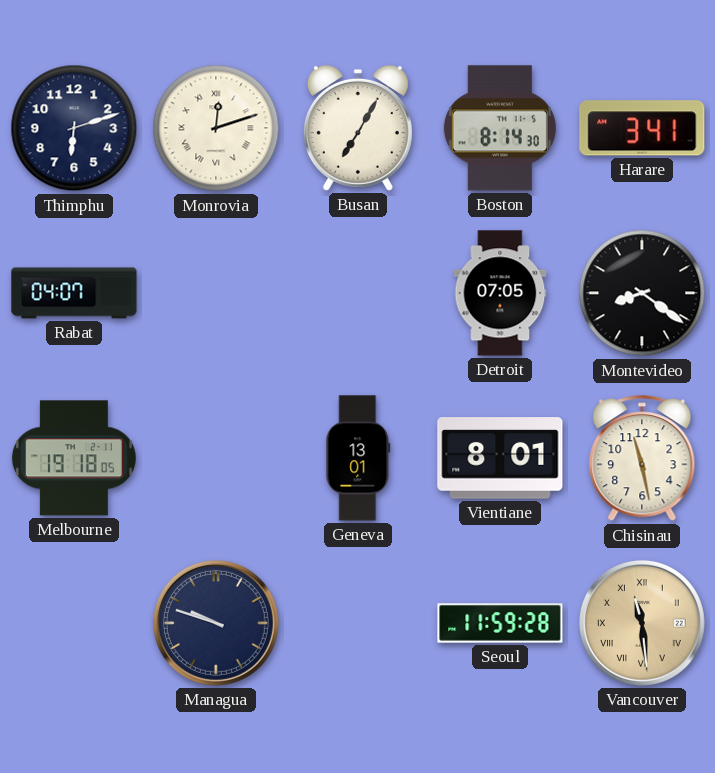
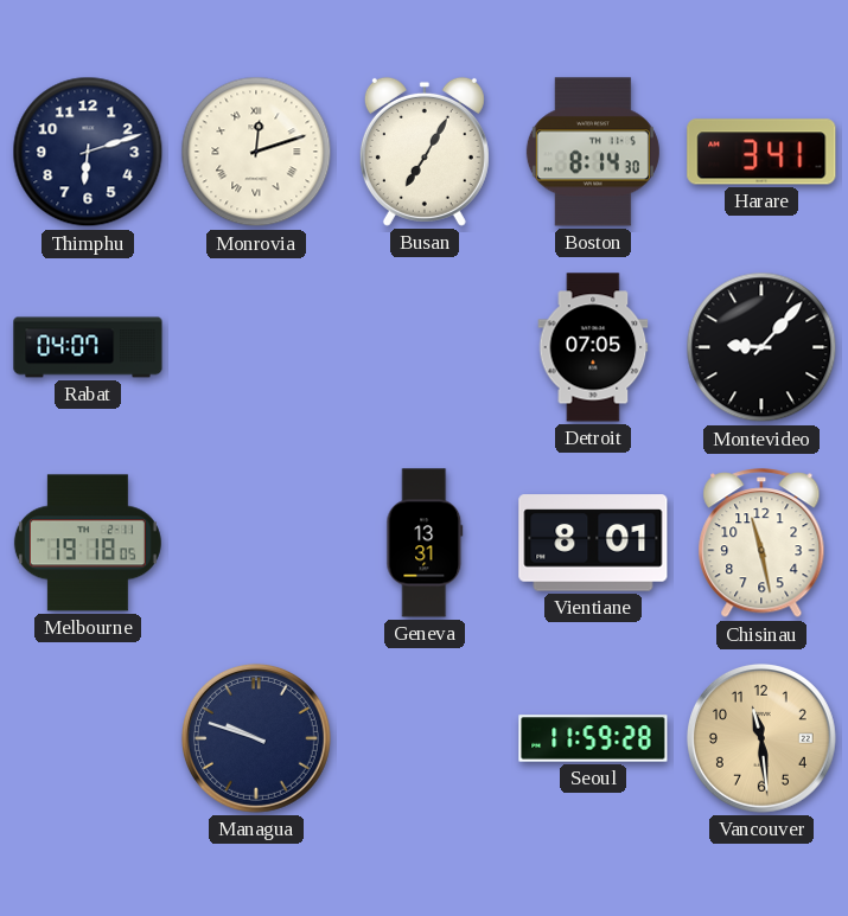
Montevideo: 8:21 -> 9:07
Geneva: 13:01 -> 13:31
Vancouver numerals: Roman -> Arabic
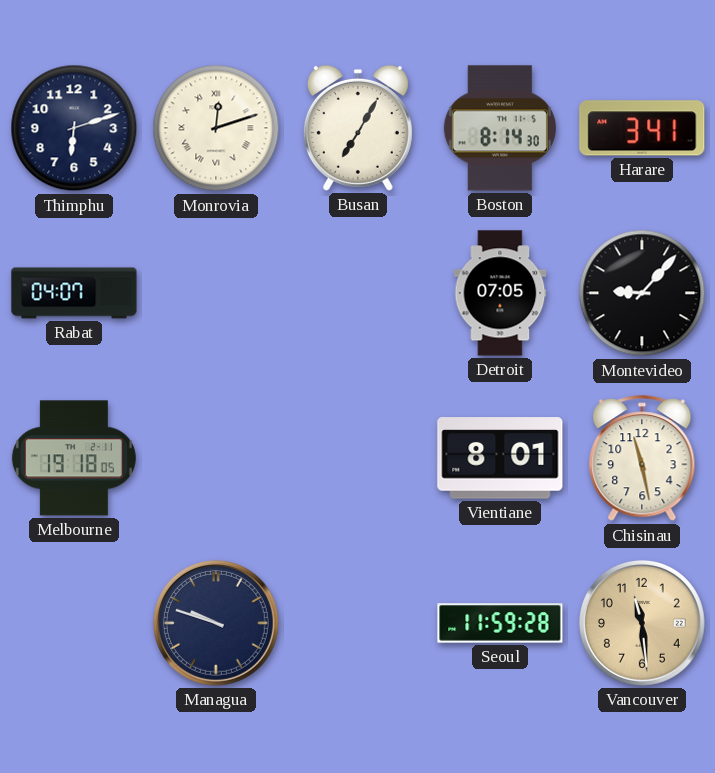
Geneva: 13:31 -> none
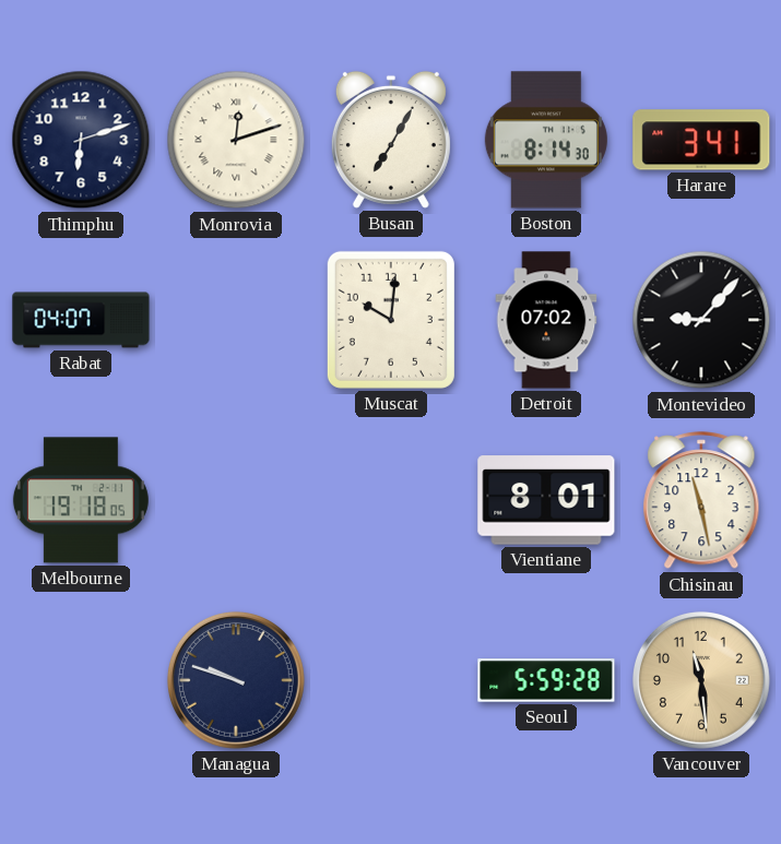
Muscat: none -> 10:01
Detroit: 07:05 -> 07:02
Seoul: 11:59 -> 5:59
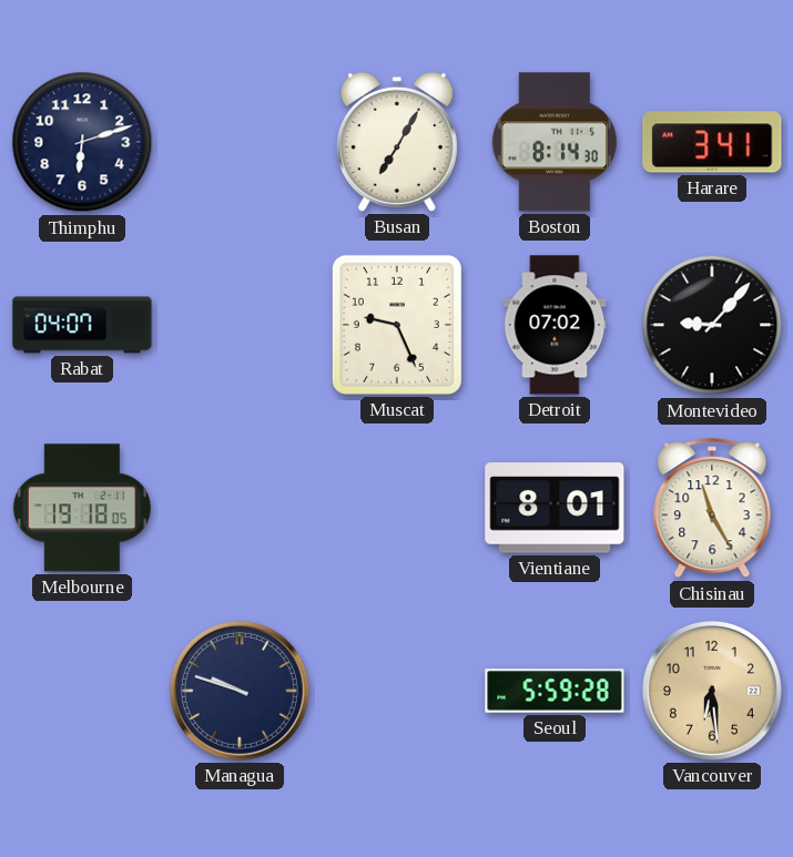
Monrovia: 12:12 -> none
Muscat: 10:01 -> 9:26
Chisinau: 11:28 -> 11:25
Vancouver: 11:29 -> 6:29
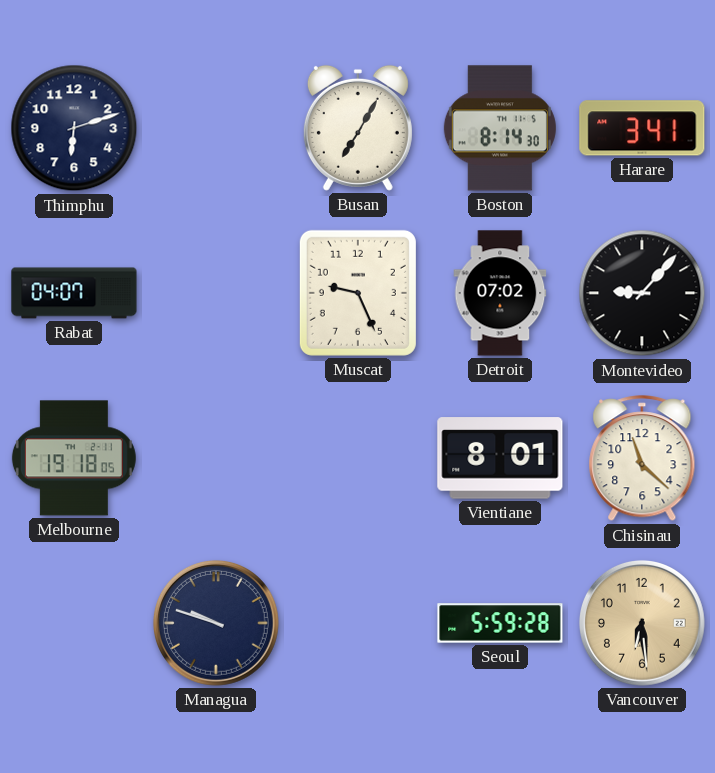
Chisinau: 11:25 -> 11:22
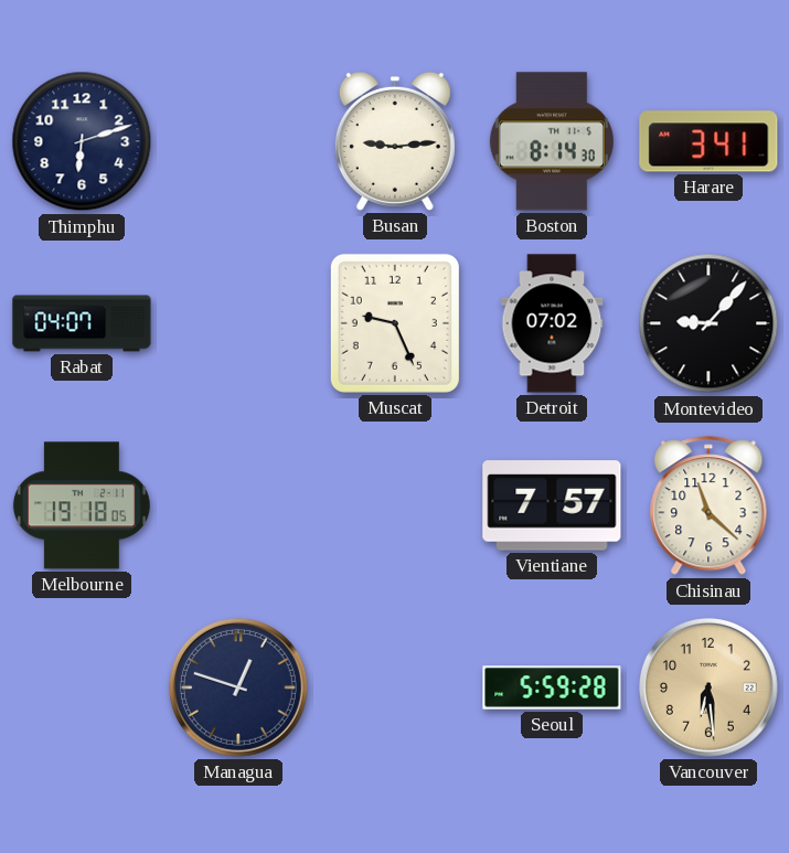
Busan: 7:05 -> 9:14
Vientiane: 8:01 -> 7:57
Managua: 9:48 -> 12:48
